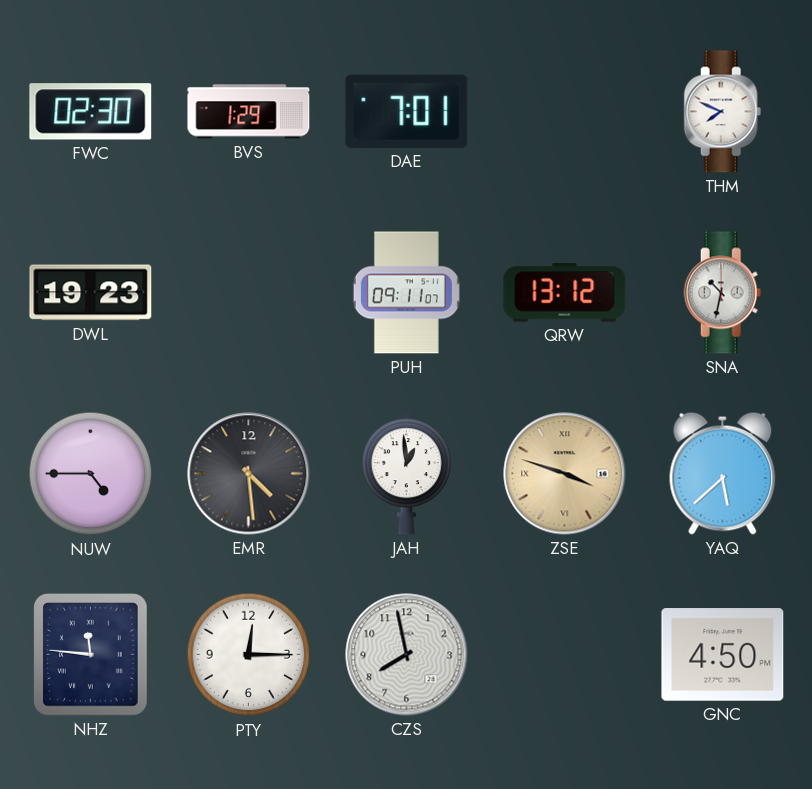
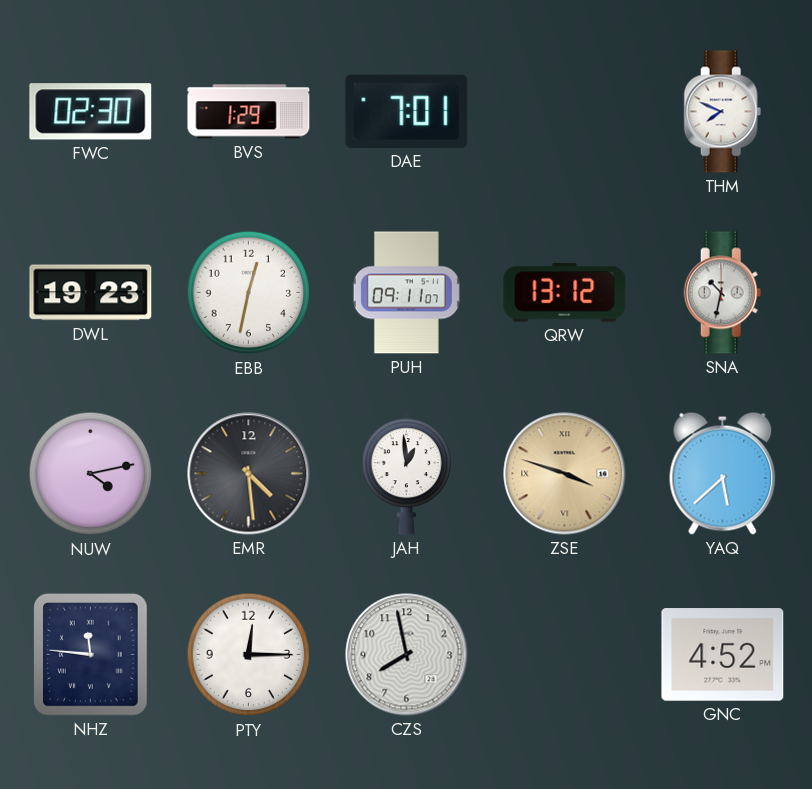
EBB: none -> 12:32
NUW: 4:45 -> 4:13
GNC: 4:50 -> 4:52
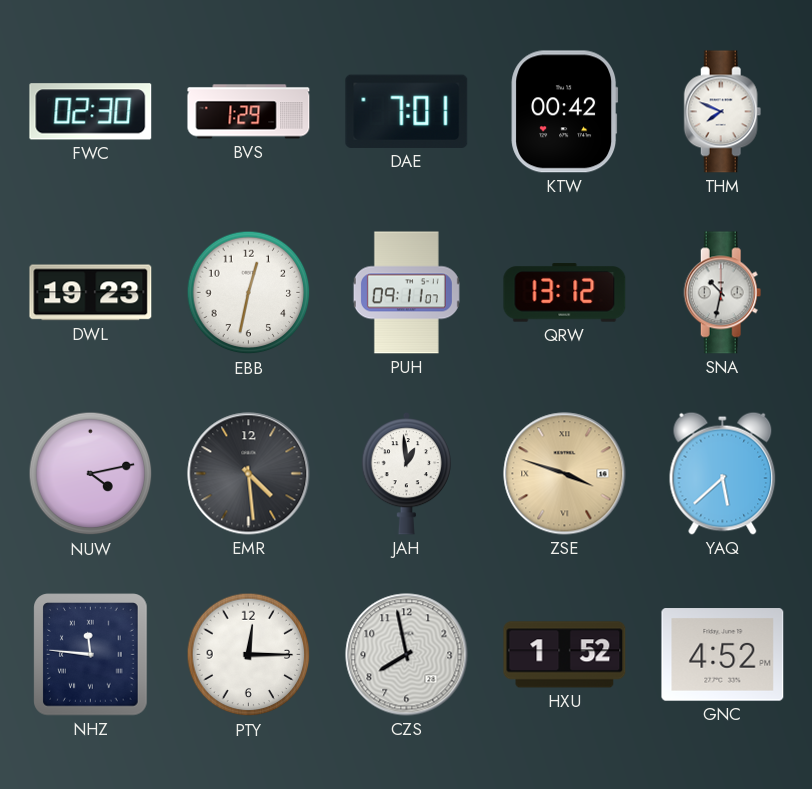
KTW: none -> 00:42
HXU: none -> 1:52
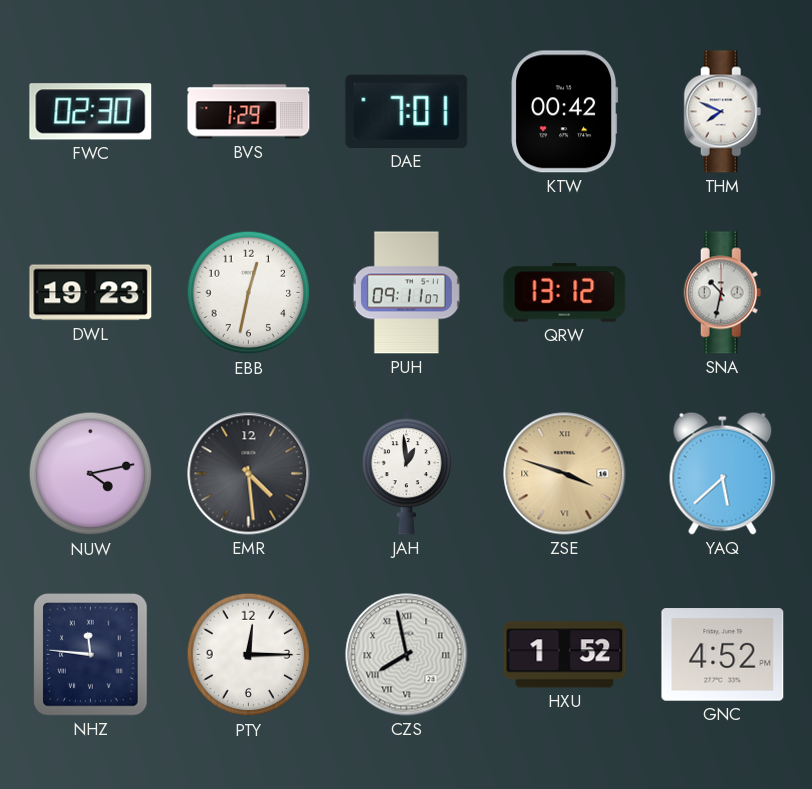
CZS numerals: Arabic -> Roman
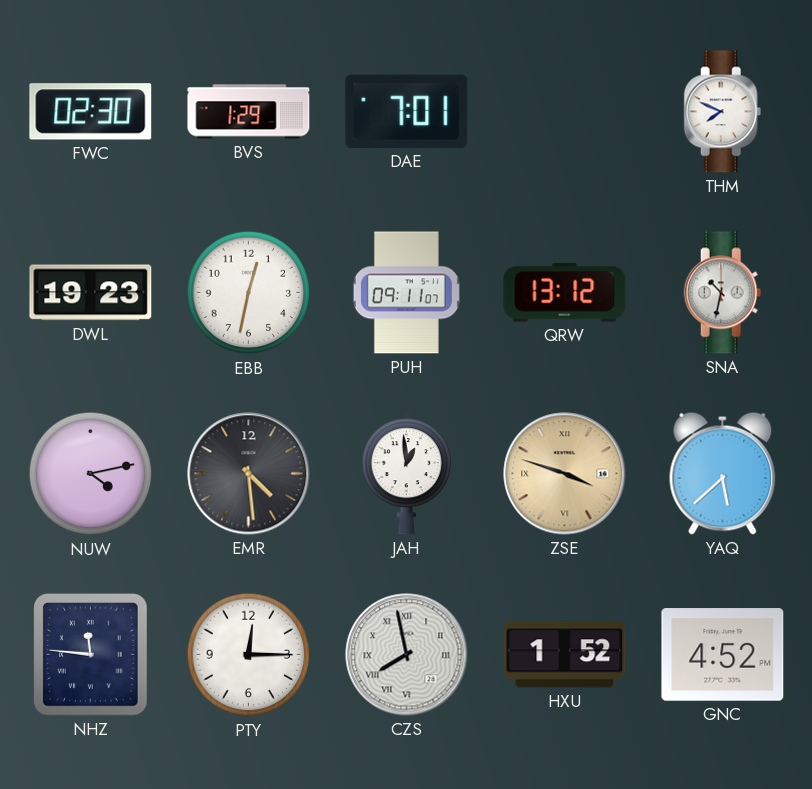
KTW: 00:42 -> none
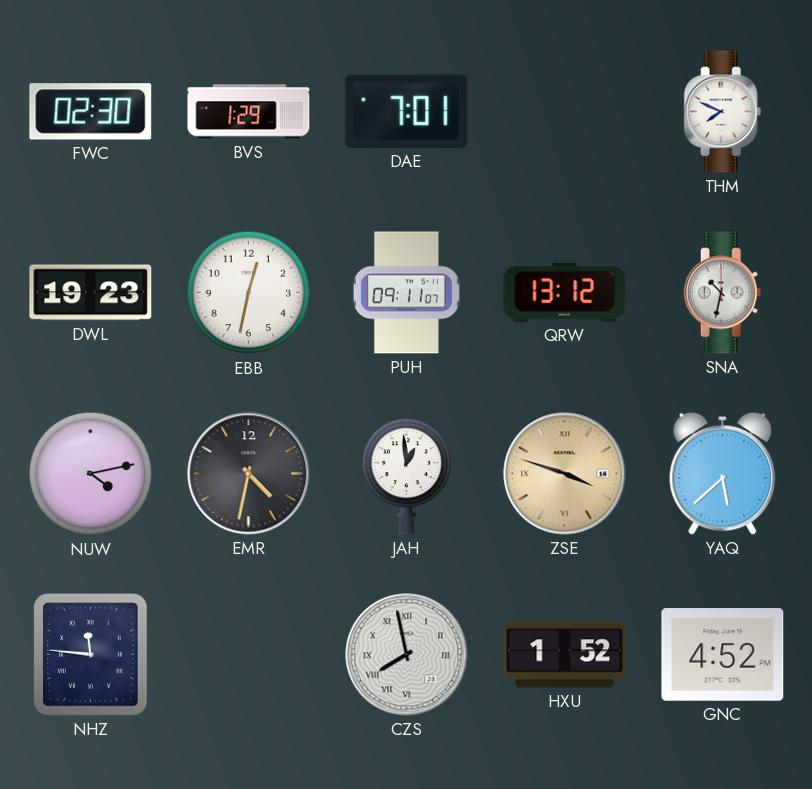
EMR: 4:29 -> 4:32
PTY: 12:15 -> none
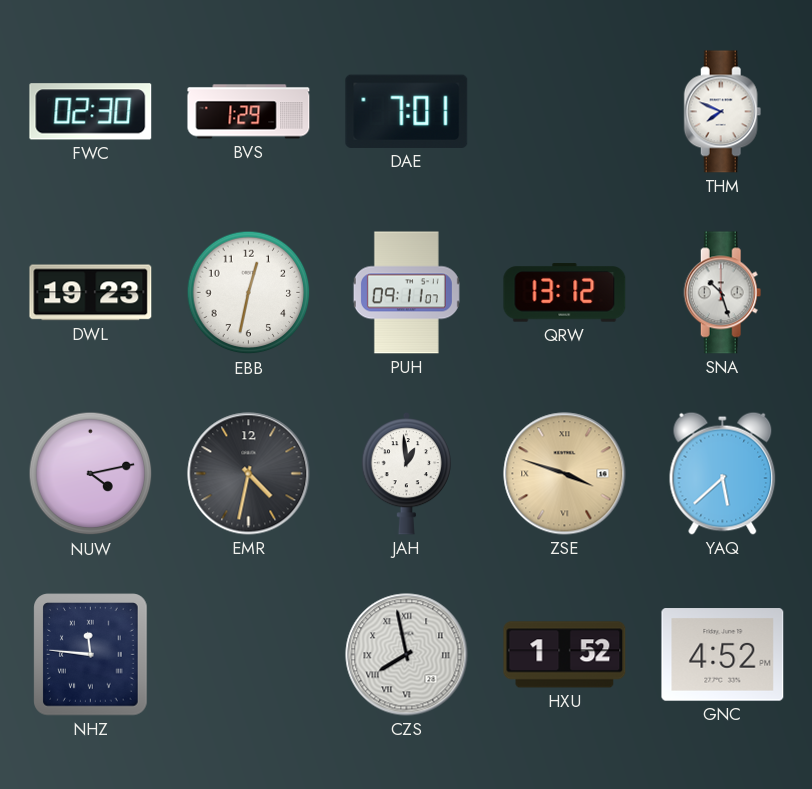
SNA: 10:32 -> 10:27
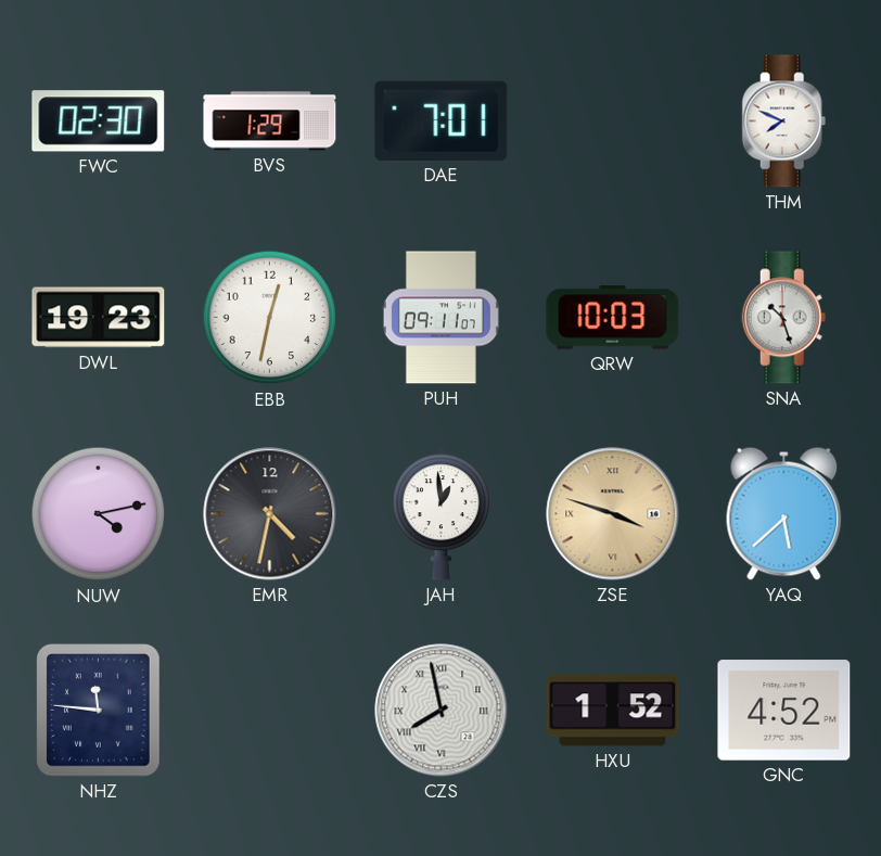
QRW: 13:12 -> 10:03
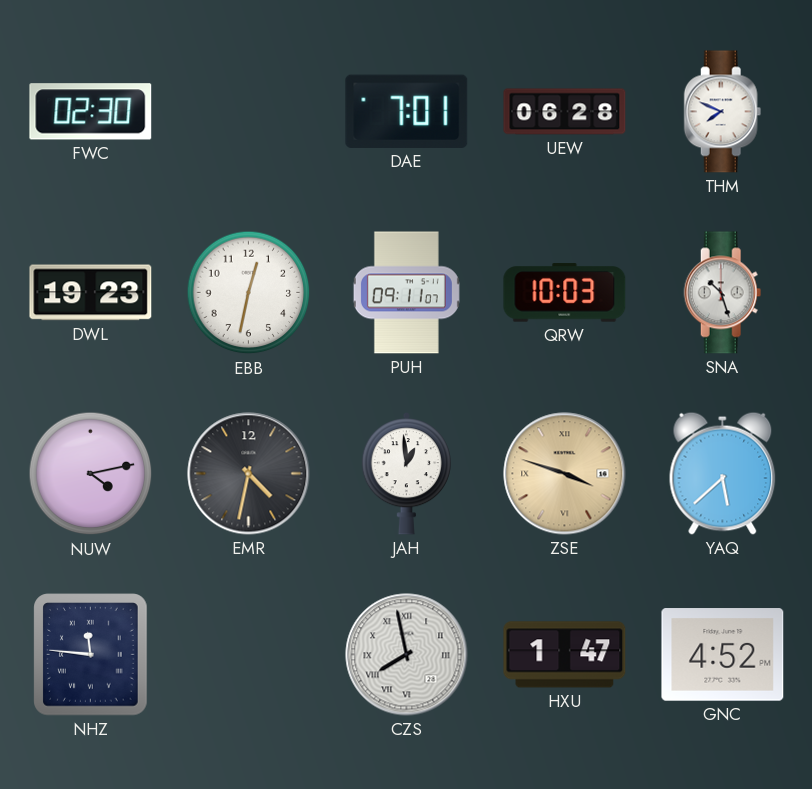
BVS: 1:29 -> none
UEW: none -> 06:28
HXU: 1:52 -> 1:47
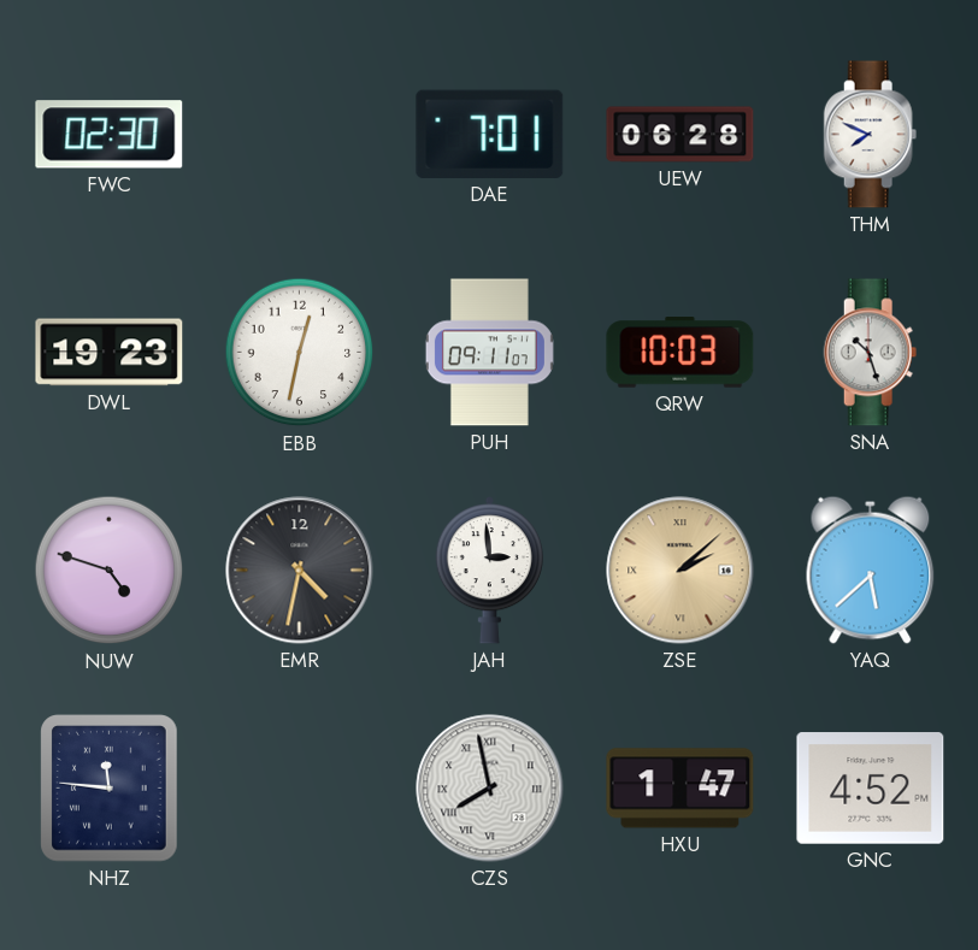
NUW: 4:13 -> 4:48
JAH: 12:59 -> 2:59
ZSE: 3:48 -> 2:08
